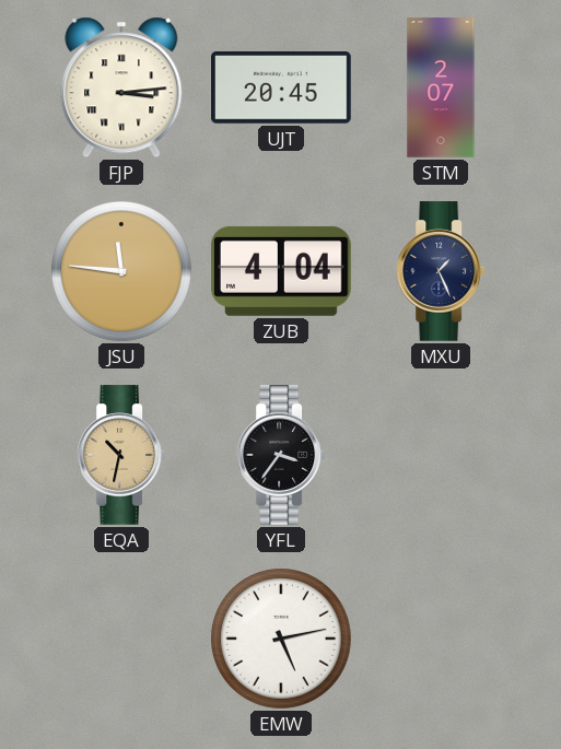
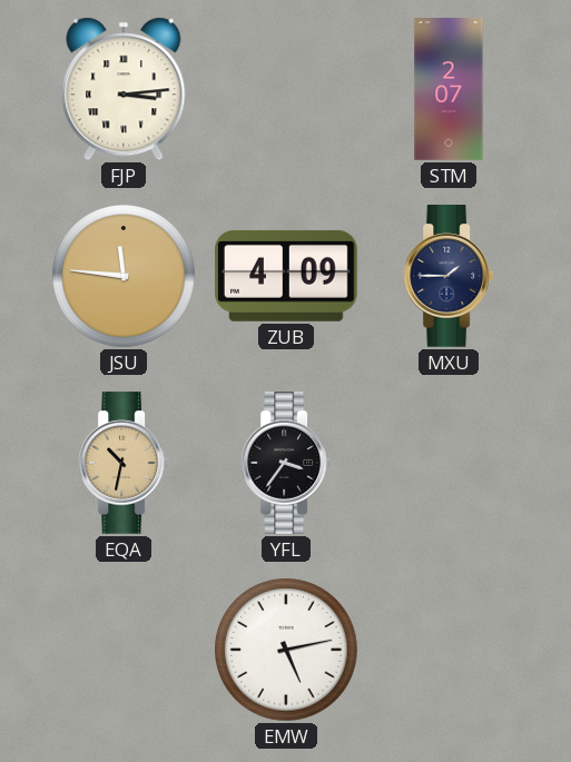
UJT: 20:45 -> none
ZUB: 4:04 -> 4:09
MXU: 1:26 -> 1:45
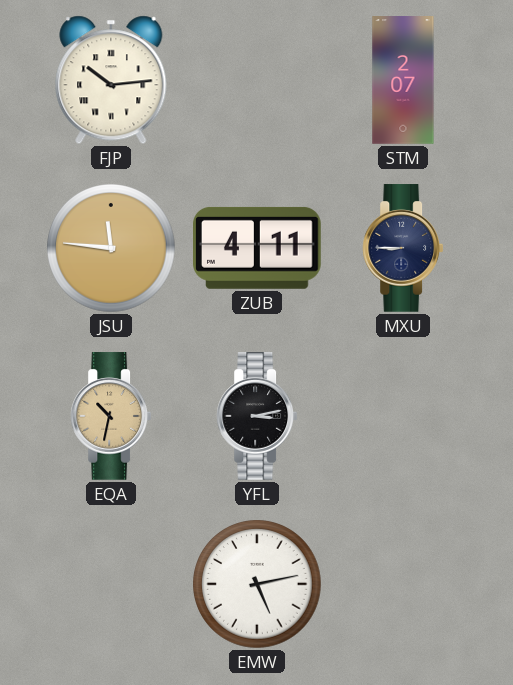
FJP: 3:14 -> 10:14
ZUB: 4:09 -> 4:11
MXU: 1:45 -> 8:45
YFL: 3:36 -> 3:13
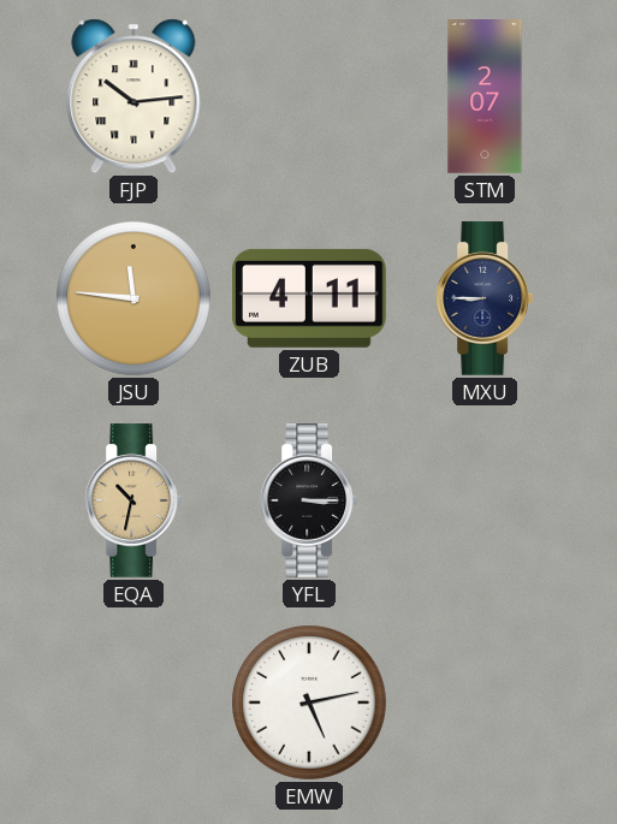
YFL: 3:13 -> 3:15
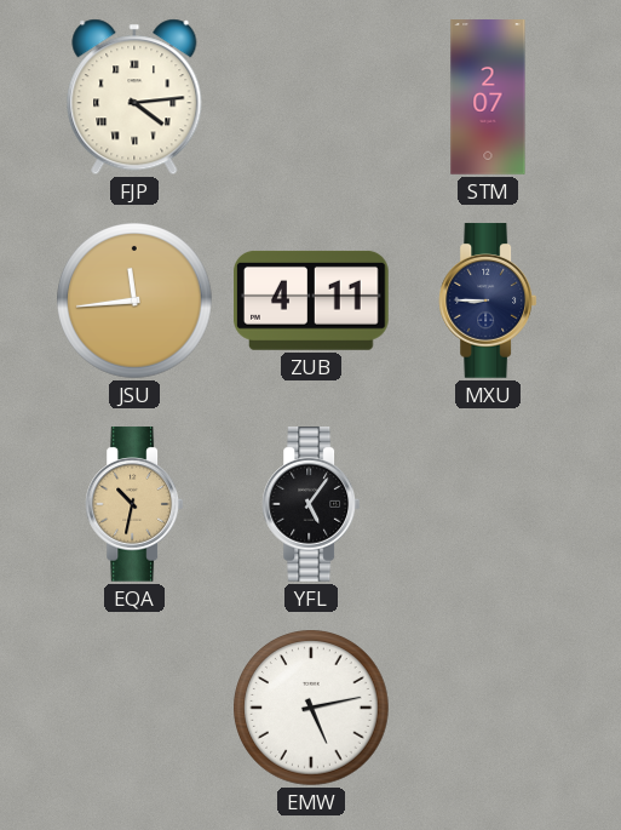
FJP: 10:14 -> 4:14
JSU: 11:46 -> 11:44
YFL: 3:15 -> 5:06
